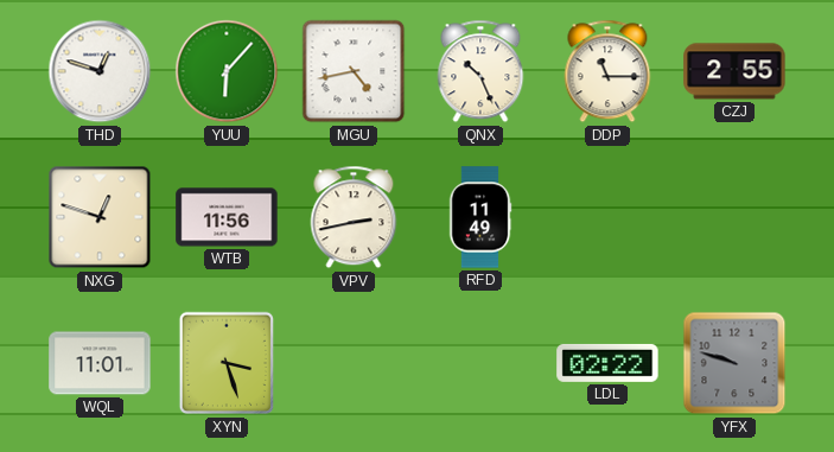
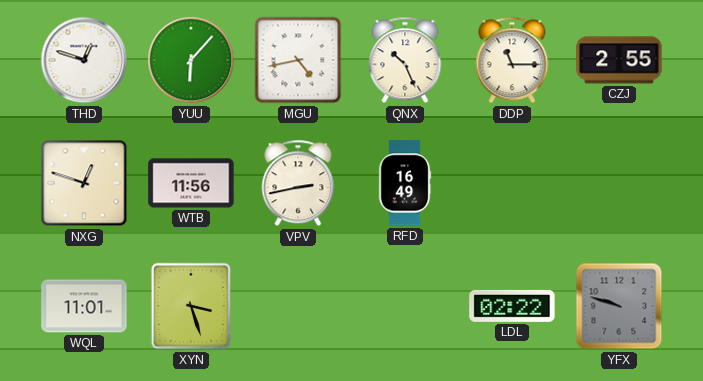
RFD: 11:49 -> 16:49
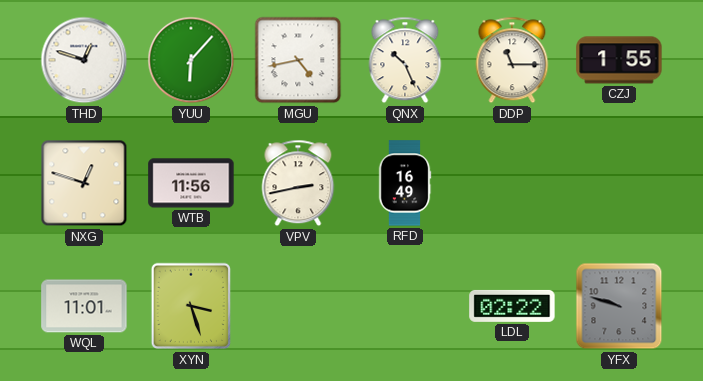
CZJ: 2:55 -> 1:55
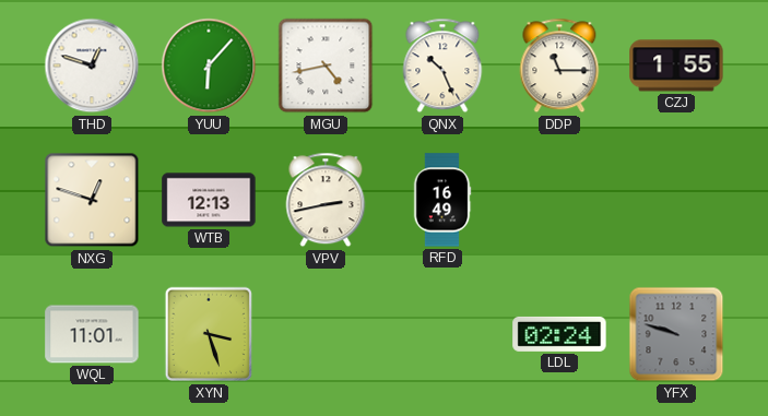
WTB: 11:56 -> 12:13
LDL: 02:22 -> 02:24
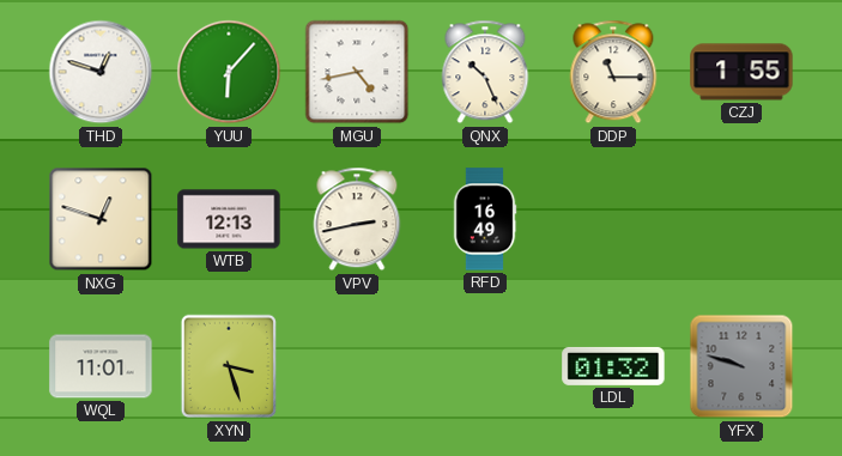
LDL: 02:24 -> 01:32
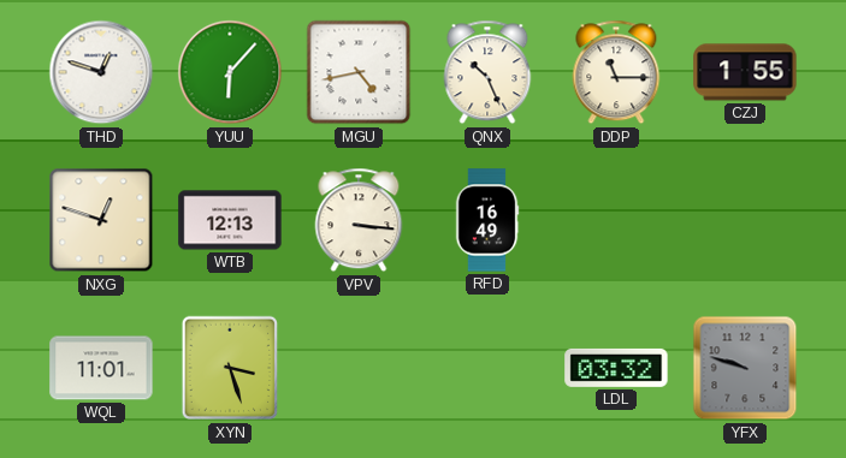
VPV: 2:43 -> 3:16
LDL: 01:32 -> 03:32
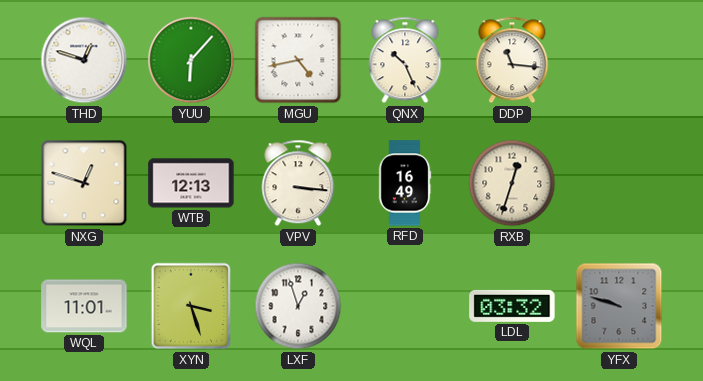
DDP: 11:15 -> 11:16
CZJ: 1:55 -> none
RXB: none -> 12:33
LXF: none -> 12:57
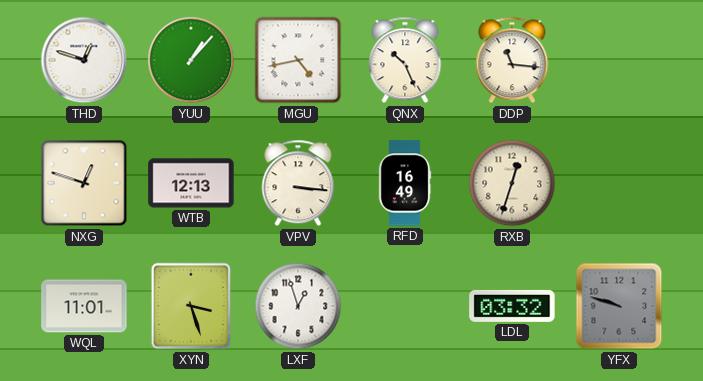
YUU: 6:07 -> 1:07
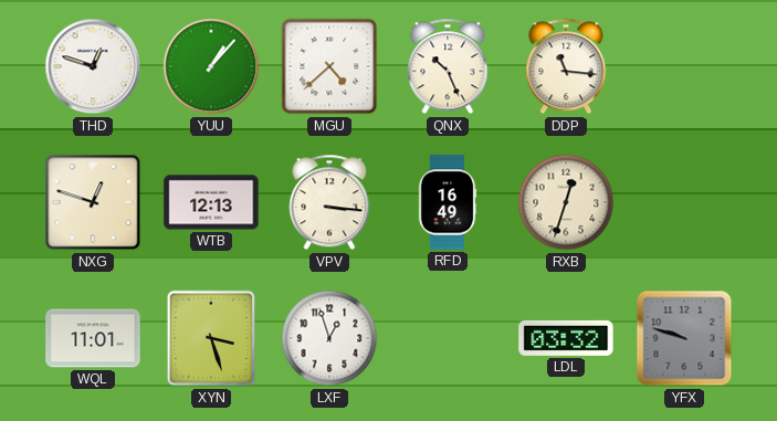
MGU: 4:43 -> 4:38
